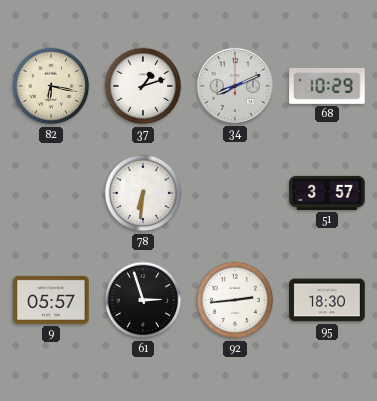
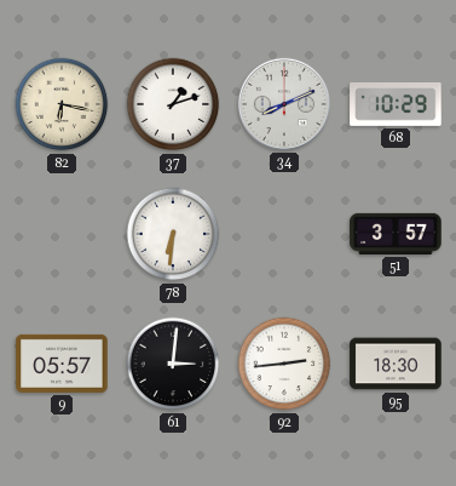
61: 2:57 -> 3:01
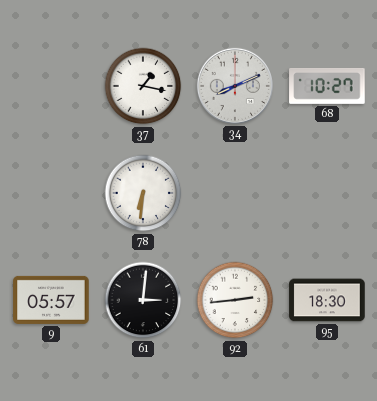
82: 6:17 -> none
37: 1:12 -> 1:17
68: 10:29 -> 10:27
51: 3:57 -> none
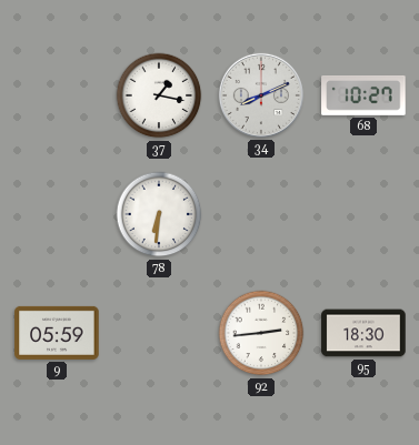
9: 05:57 -> 05:59
61: 3:01 -> none
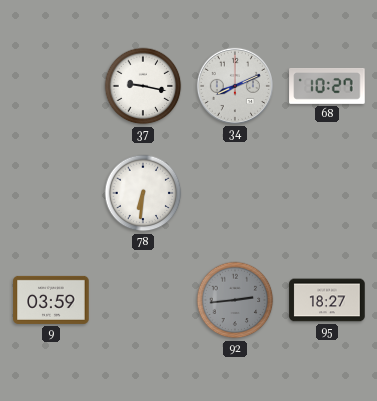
37: 1:17 -> 9:17
9: 05:59 -> 03:59
92 dial: white -> grey
95: 18:30 -> 18:27
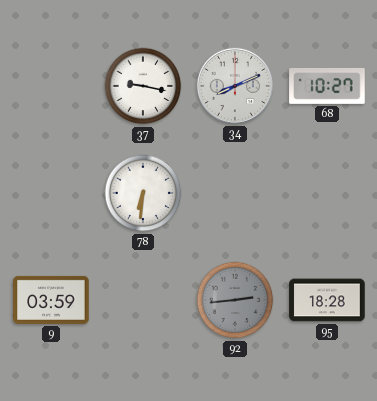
95: 18:27 -> 18:28
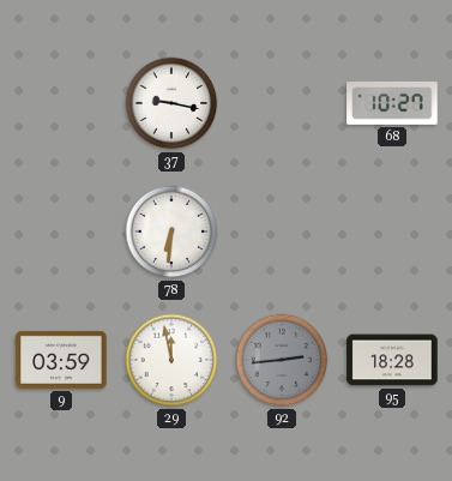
34: 8:11 -> none
29: none -> 11:58
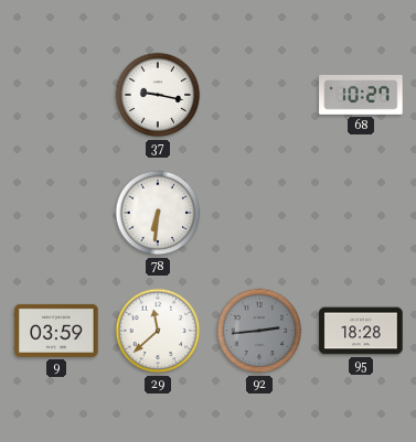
29: 11:58 -> 11:38
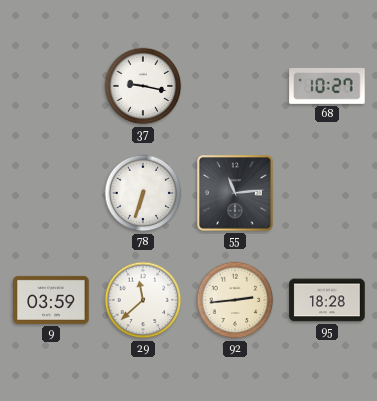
78: 6:31 -> 6:33
55: none -> 11:14
92 dial: grey -> cream
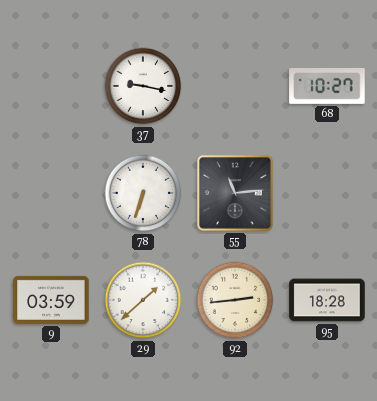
29: 11:38 -> 1:38
